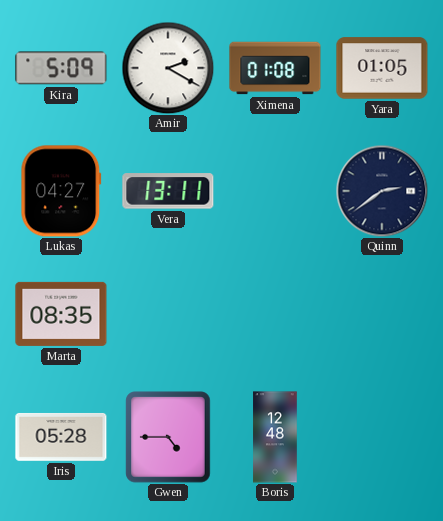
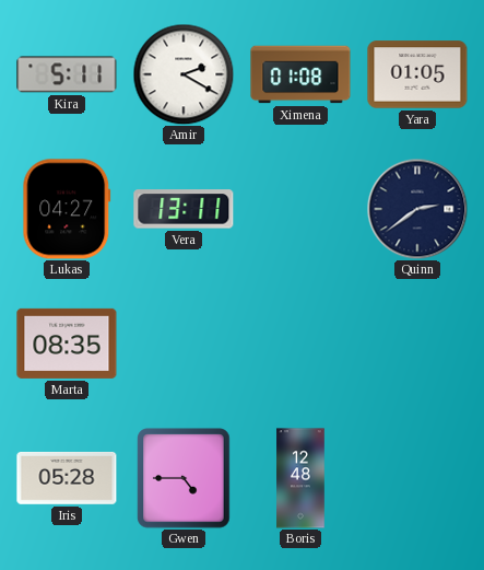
Kira: 5:09 -> 5:11
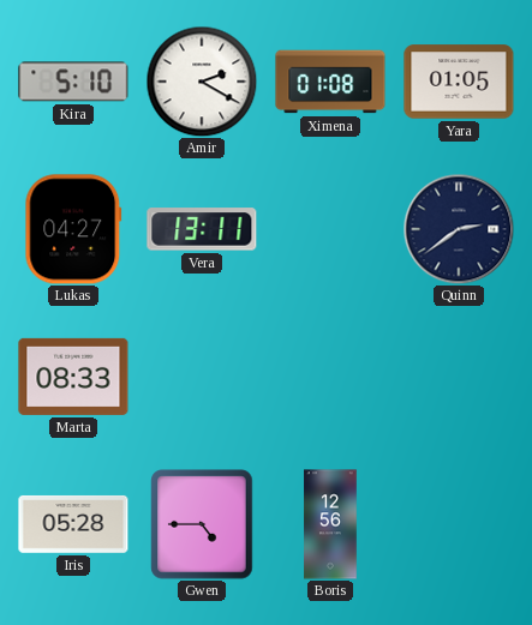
Kira: 5:11 -> 5:10
Marta: 08:35 -> 08:33
Boris: 12:48 -> 12:56
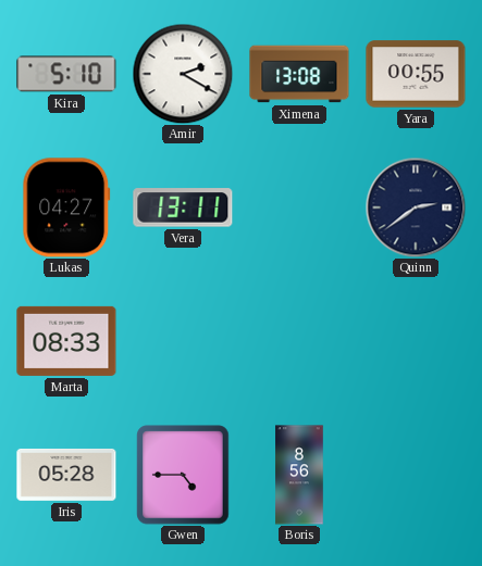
Ximena: 01:08 -> 13:08
Yara: 01:05 -> 00:55
Boris: 12:56 -> 8:56
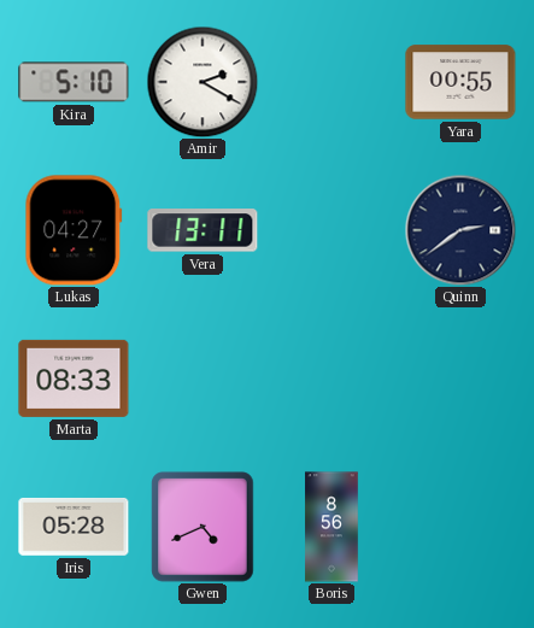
Ximena: 13:08 -> none
Gwen: 4:45 -> 4:41
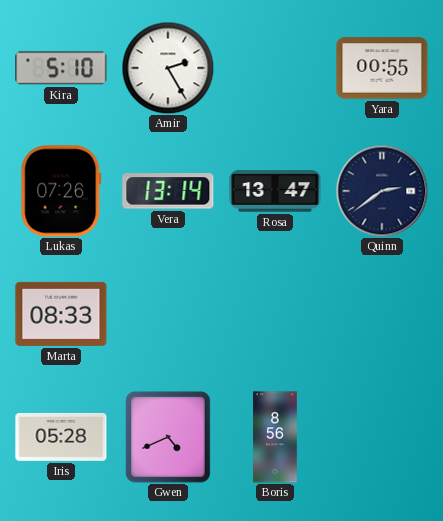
Amir: 2:20 -> 2:25
Lukas: 04:27 -> 07:26
Vera: 13:11 -> 13:14
Rosa: none -> 13:47
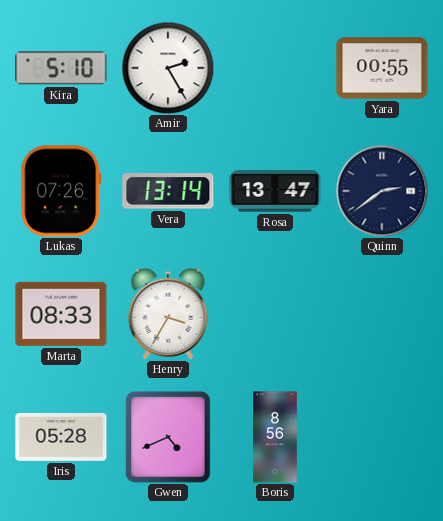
Henry: none -> 3:35
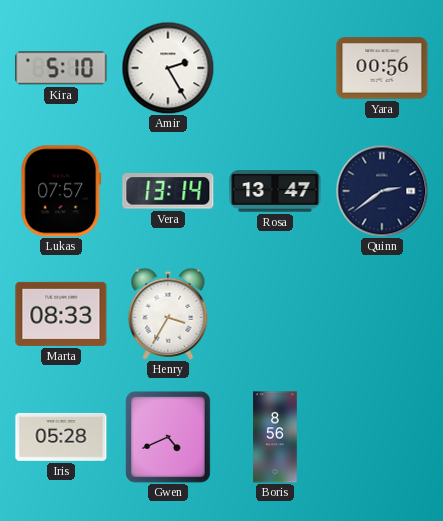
Yara: 00:55 -> 00:56
Lukas: 07:26 -> 07:57
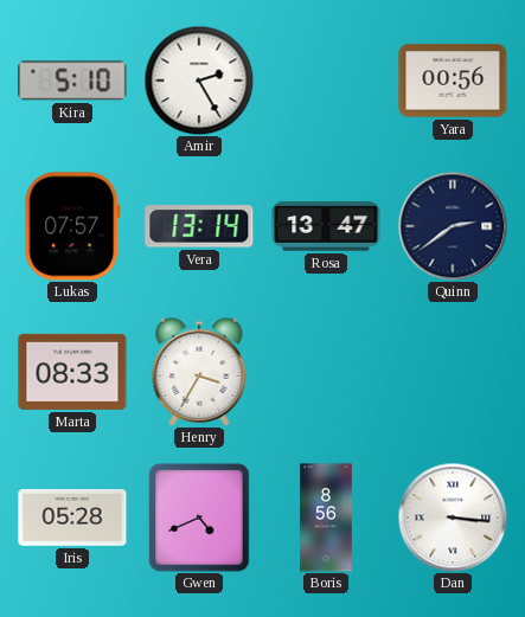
Dan: none -> 3:16
